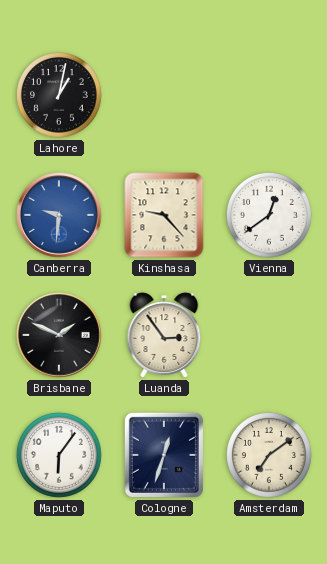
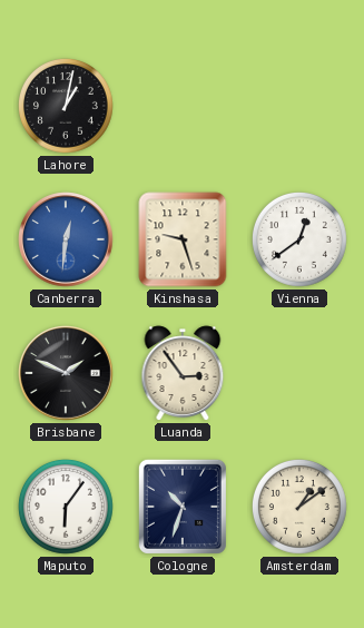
Canberra: 9:31 -> 12:31
Kinshasa: 9:23 -> 9:27
Cologne: 12:33 -> 10:33
Amsterdam: 7:09 -> 1:09
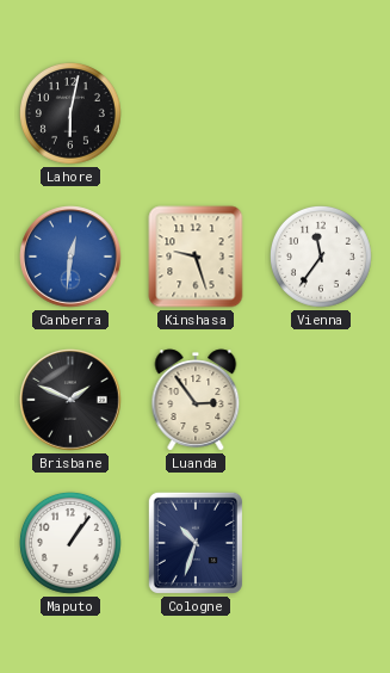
Lahore: 1:02 -> 6:02
Vienna: 12:39 -> 11:36
Maputo: 6:06 -> 1:06
Amsterdam: 1:09 -> none
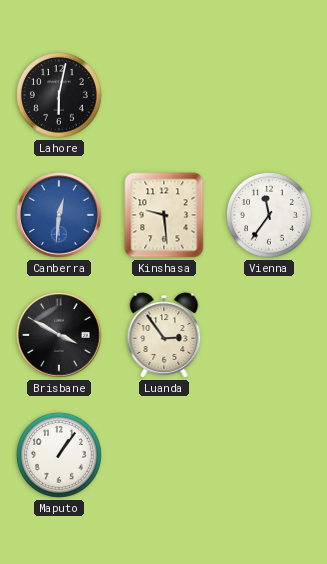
Kinshasa: 9:27 -> 9:29
Brisbane: 1:49 -> 3:50
Cologne: 10:33 -> none
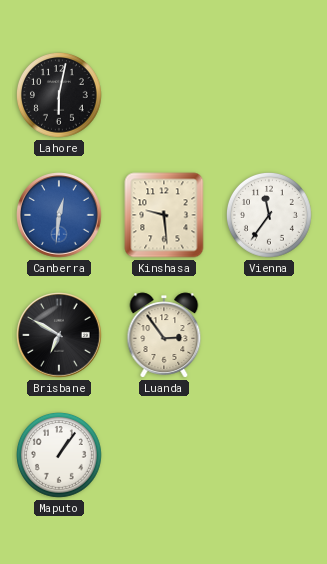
Brisbane: 3:50 -> 6:50
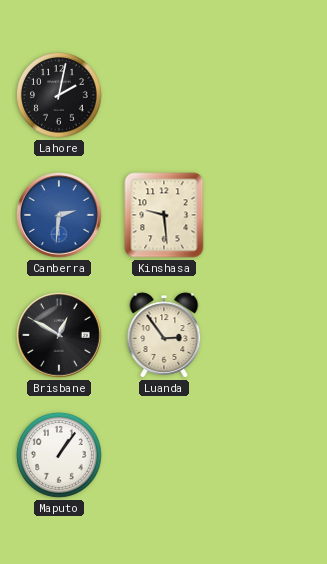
Lahore: 6:02 -> 2:02
Canberra: 12:31 -> 2:31
Vienna: 11:36 -> none
Brisbane: 6:50 -> 12:50
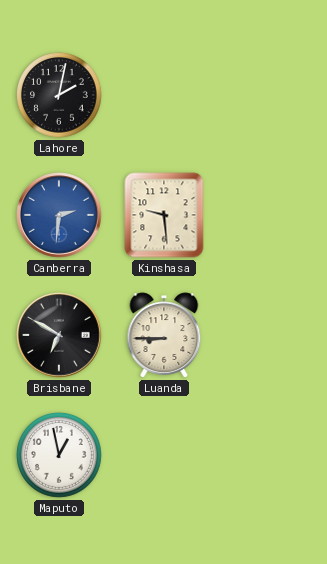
Brisbane: 12:50 -> 6:50
Luanda: 2:54 -> 8:45
Maputo: 1:06 -> 12:58
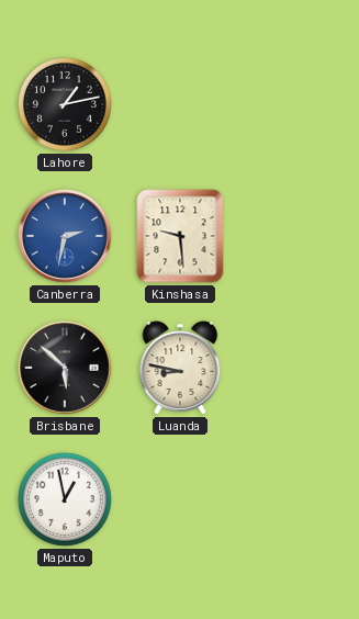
Lahore: 2:02 -> 1:13
Canberra: 2:31 -> 2:32
Brisbane: 6:50 -> 5:52
Luanda: 8:45 -> 8:47
